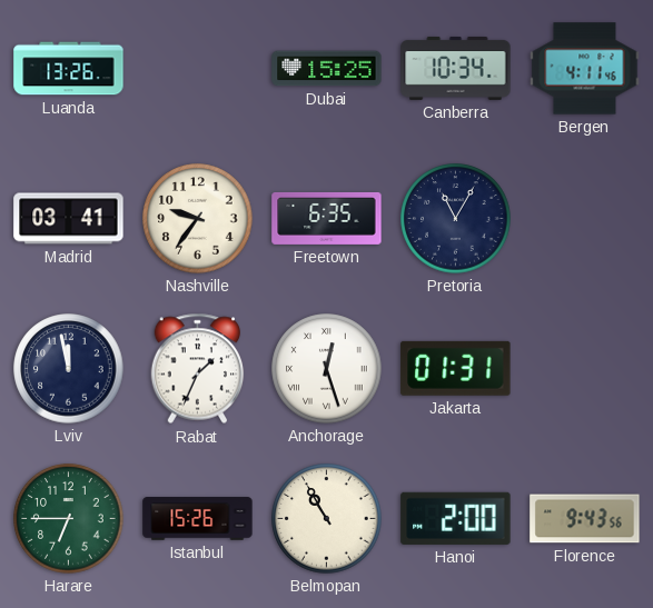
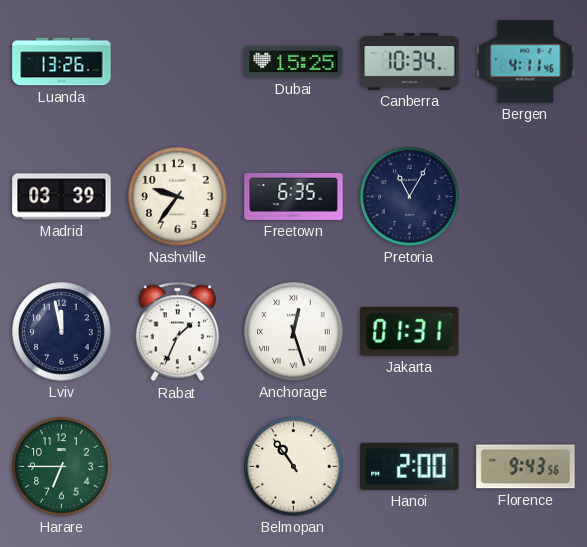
Madrid: 03:41 -> 03:39
Istanbul: 15:26 -> none
Belmopan: 10:55 -> 10:54
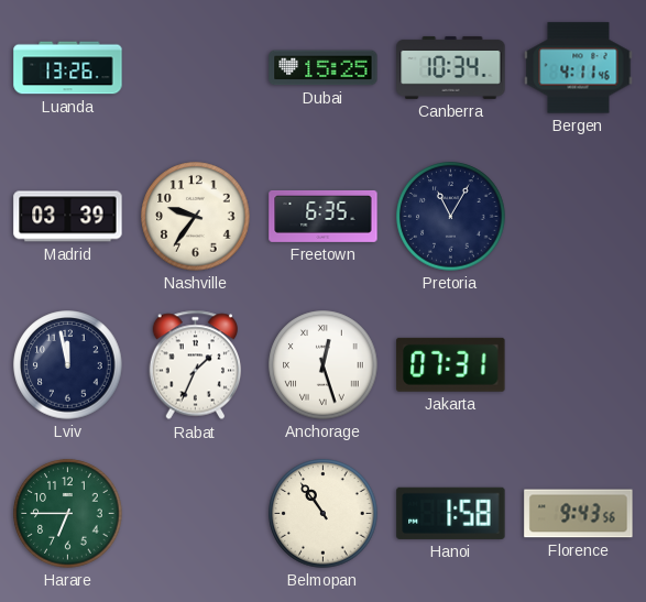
Jakarta: 01:31 -> 07:31
Hanoi: 2:00 -> 1:58
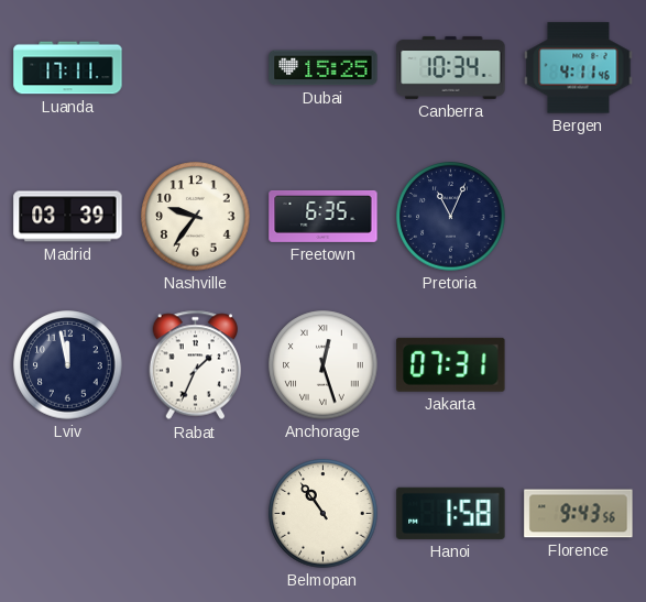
Luanda: 13:26 -> 17:11
Pretoria: 11:05 -> 11:04
Harare: 6:45 -> none
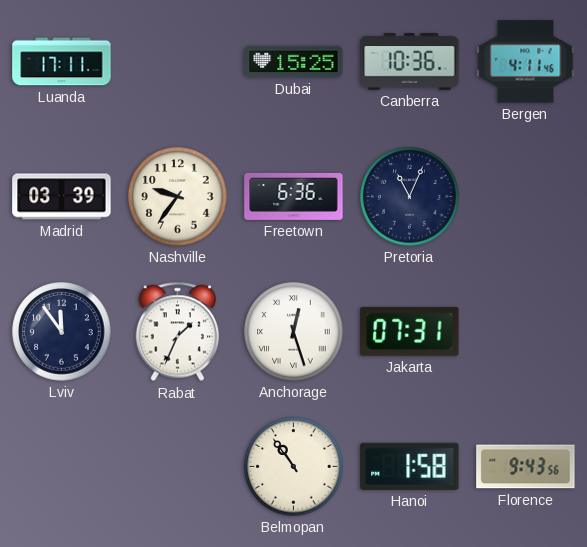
Canberra: 10:34 -> 10:36
Freetown: 6:35 -> 6:36
Lviv: 11:58 -> 11:54
